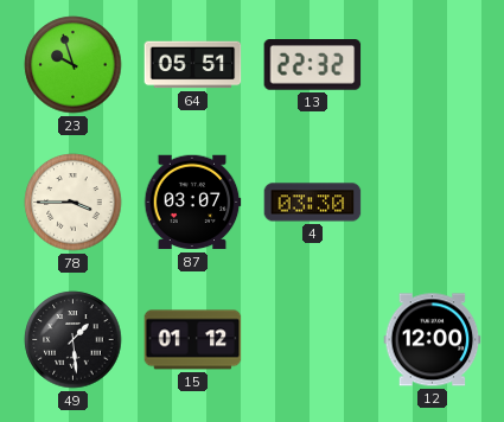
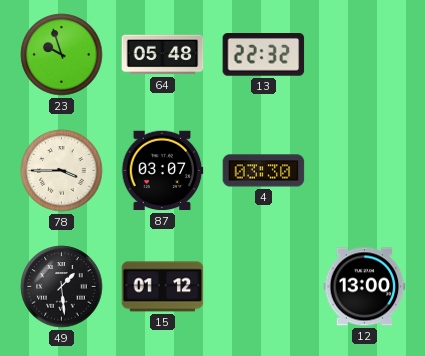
64: 05:51 -> 05:48
12: 12:00 -> 13:00
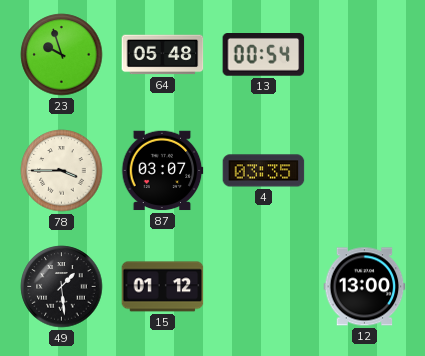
13: 22:32 -> 00:54
4: 03:30 -> 03:35
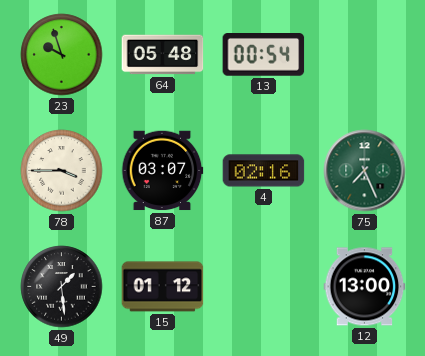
4: 03:35 -> 02:16
75: none -> 7:26
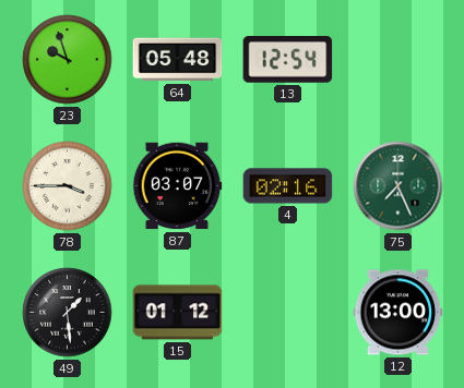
13: 00:54 -> 12:54
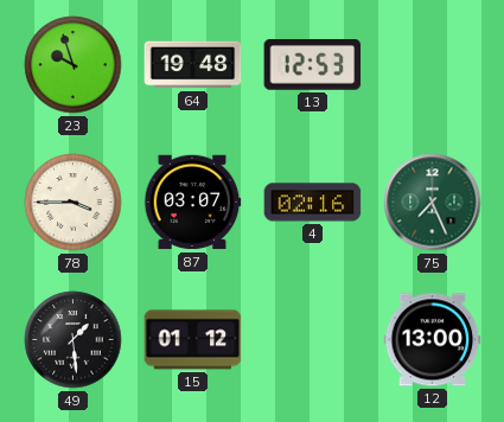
64: 05:48 -> 19:48
13: 12:54 -> 12:53
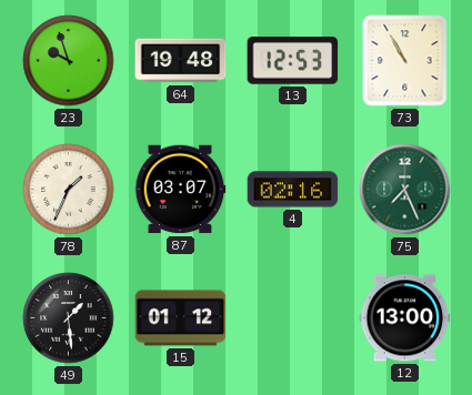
73: none -> 10:55
78: 3:45 -> 1:34
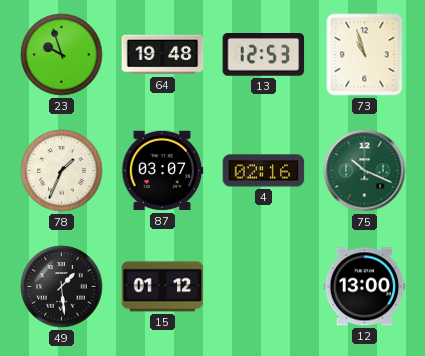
73: 10:55 -> 10:57
75: 7:26 -> 10:19
